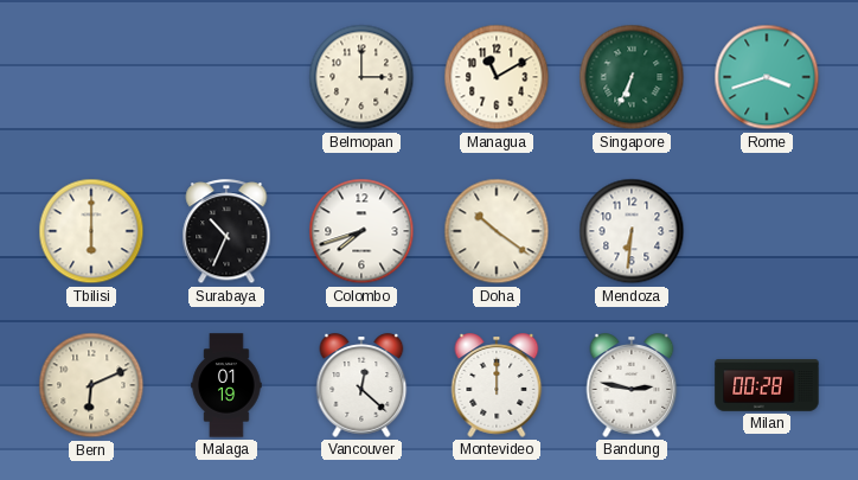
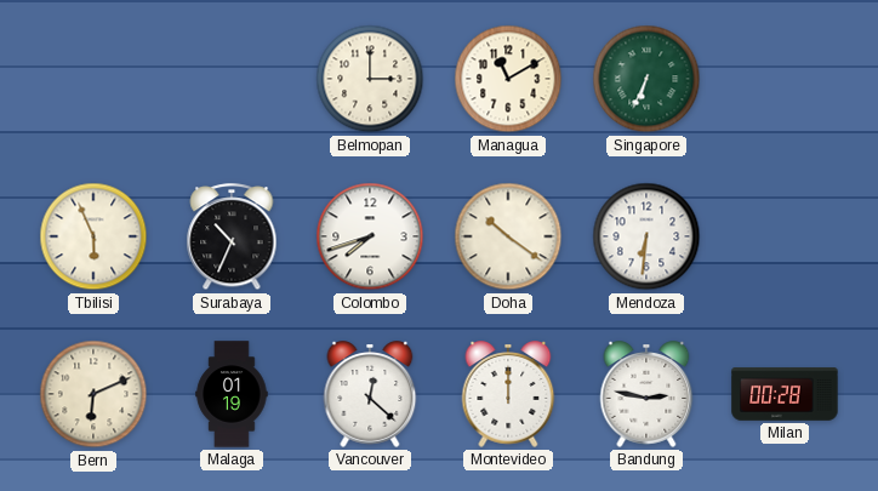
Rome: 3:42 -> none
Tbilisi: 6:00 -> 5:56
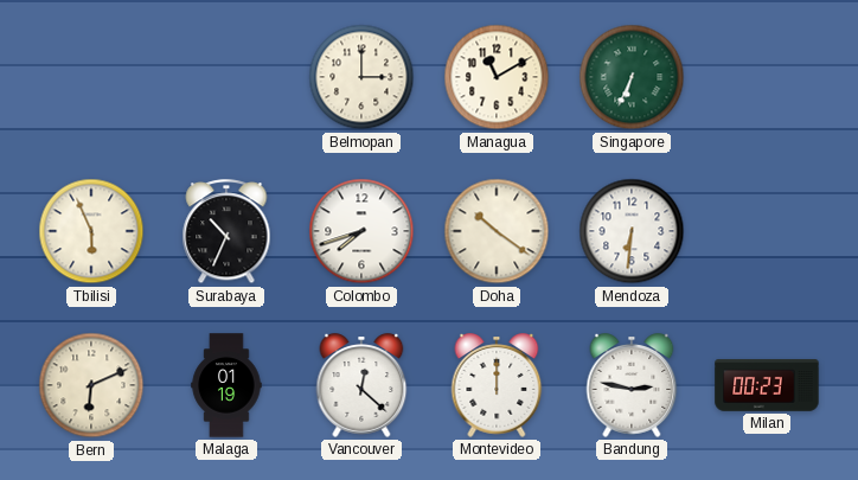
Milan: 00:28 -> 00:23
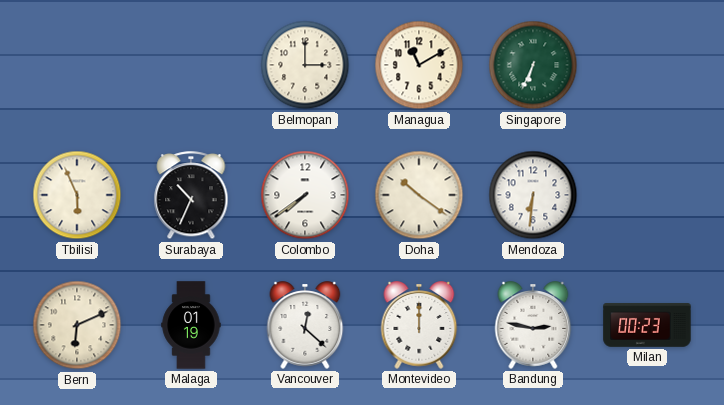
Colombo: 7:42 -> 7:39
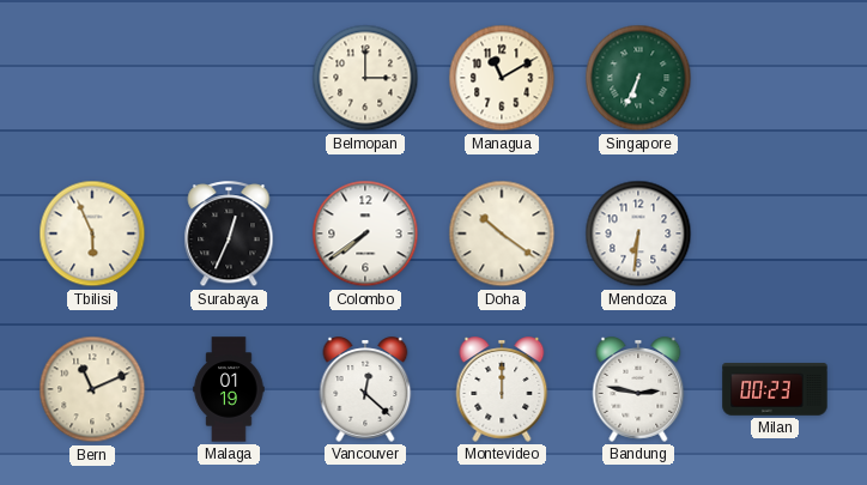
Surabaya: 10:34 -> 12:34
Bern: 6:11 -> 11:11
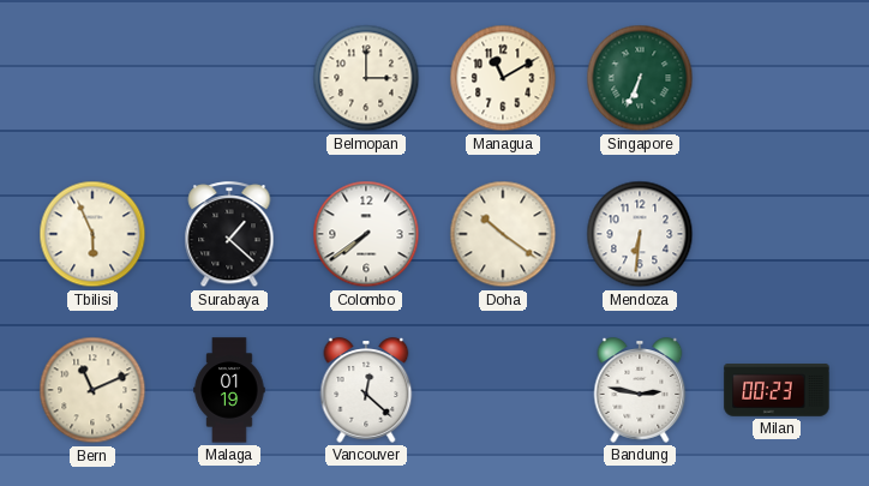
Surabaya: 12:34 -> 1:22
Montevideo: 12:00 -> none
